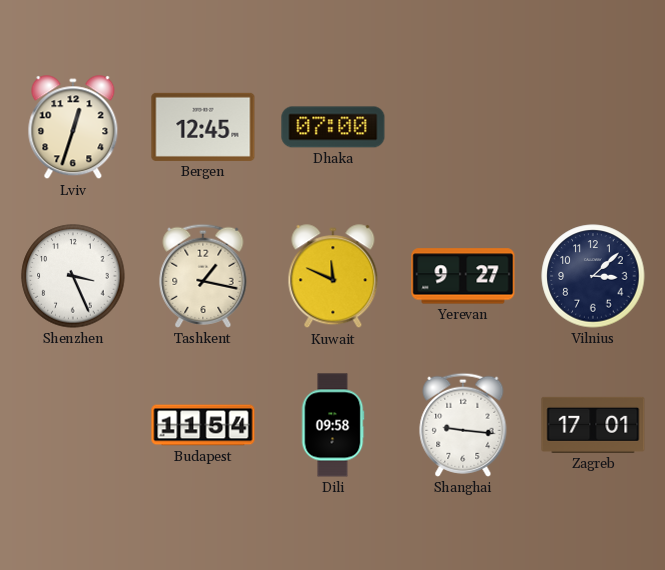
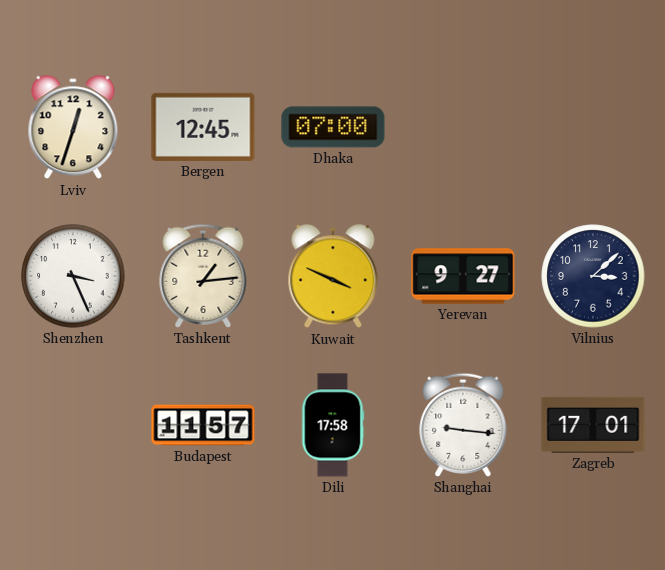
Tashkent: 1:17 -> 1:14
Kuwait: 11:49 -> 3:49
Budapest: 11:54 -> 11:57
Dili: 09:58 -> 17:58
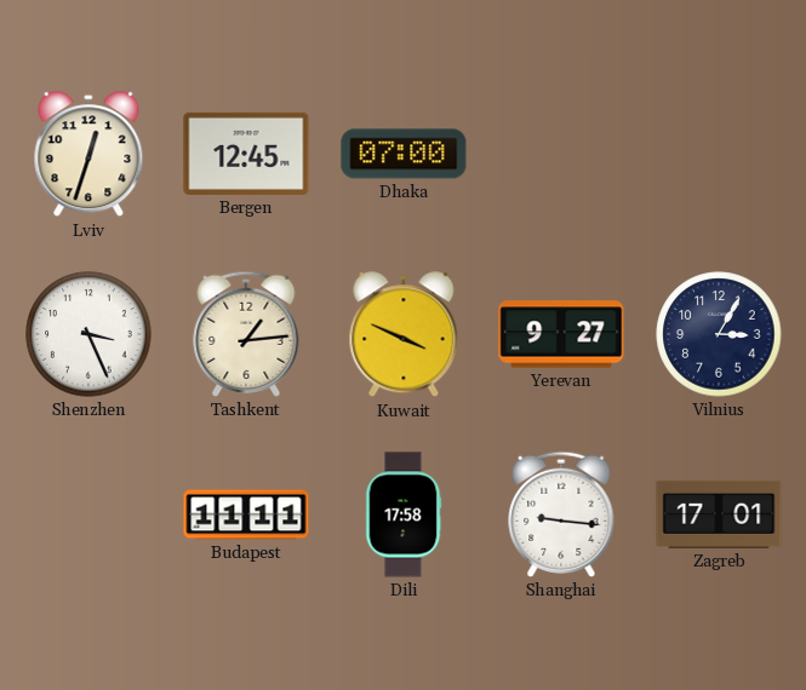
Vilnius: 3:08 -> 3:05
Budapest: 11:57 -> 11:11
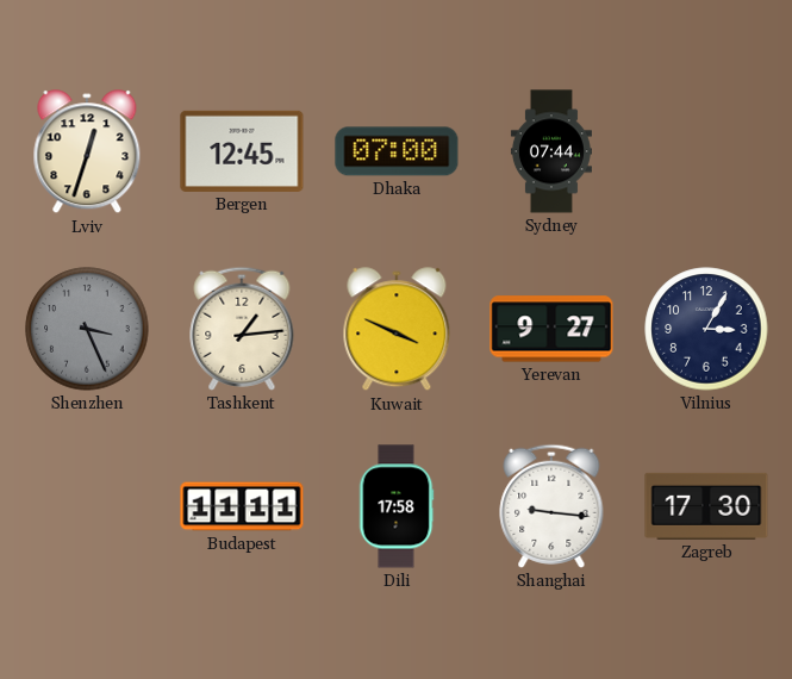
Sydney: none -> 07:44
Shenzhen dial: white -> grey
Zagreb: 17:01 -> 17:30
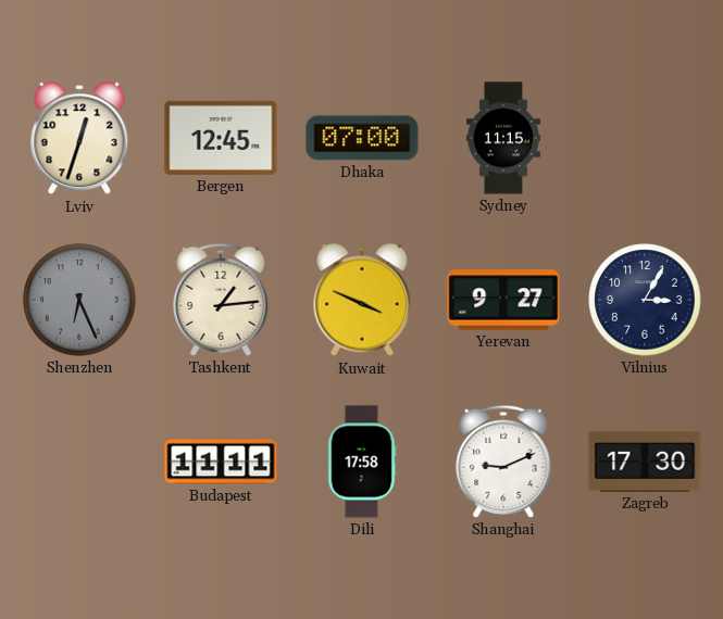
Sydney: 07:44 -> 11:15
Shenzhen: 3:26 -> 6:26
Shanghai: 9:16 -> 9:11
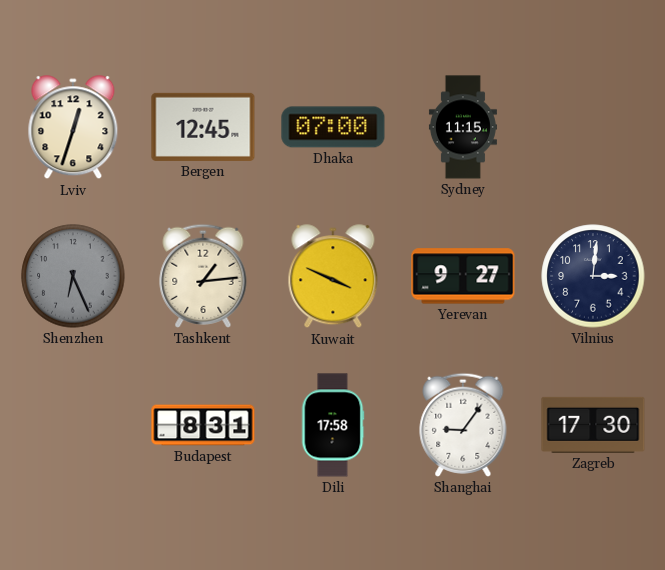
Vilnius: 3:05 -> 3:01
Budapest: 11:11 -> 8:31
Shanghai: 9:11 -> 9:06
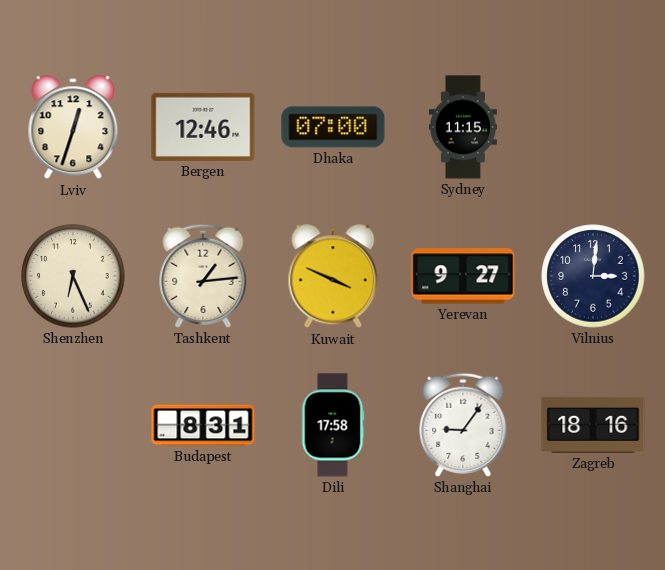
Bergen: 12:45 -> 12:46
Shenzhen dial: grey -> cream
Zagreb: 17:30 -> 18:16
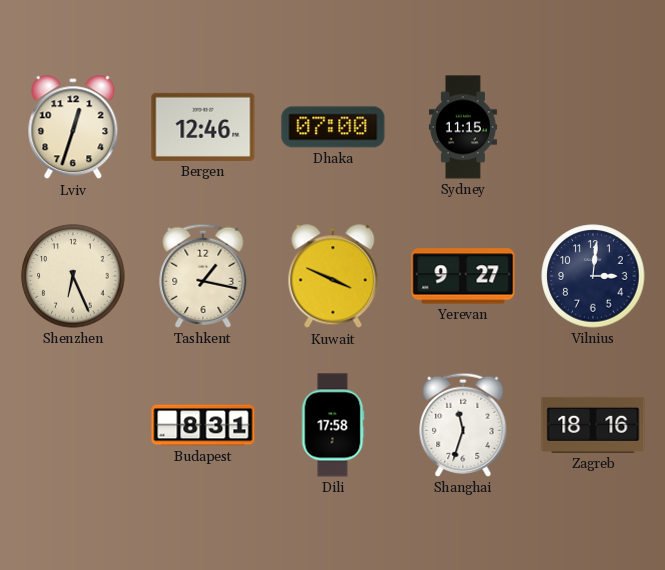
Tashkent: 1:14 -> 1:17
Shanghai: 9:06 -> 11:33
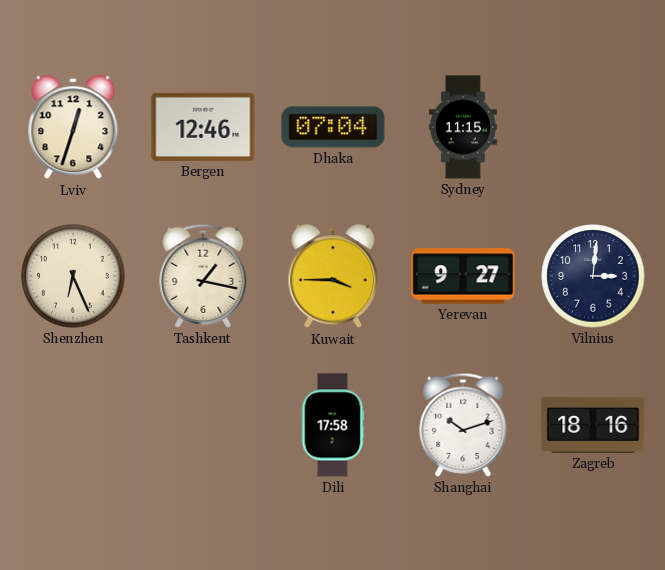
Dhaka: 07:00 -> 07:04
Kuwait: 3:49 -> 3:45
Budapest: 8:31 -> none
Shanghai: 11:33 -> 10:12
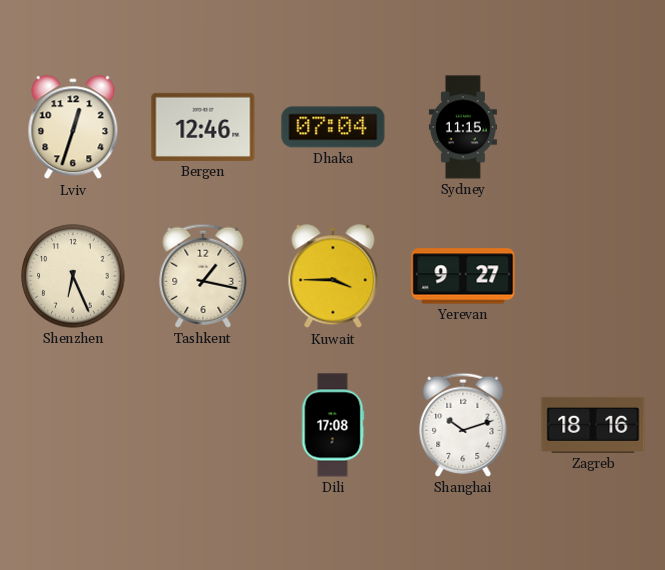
Vilnius: 3:01 -> none
Dili: 17:58 -> 17:08
